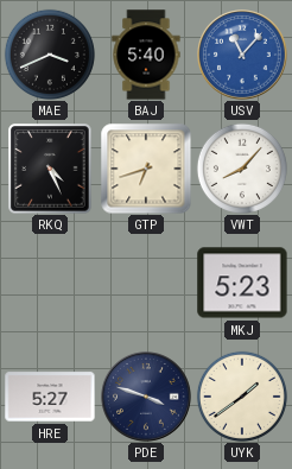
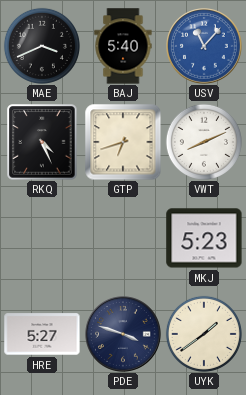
VWT: 8:07 -> 8:11
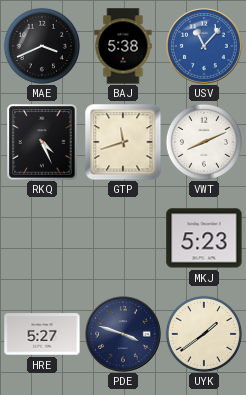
BAJ: 5:40 -> 5:38
GTP: 6:42 -> 11:42
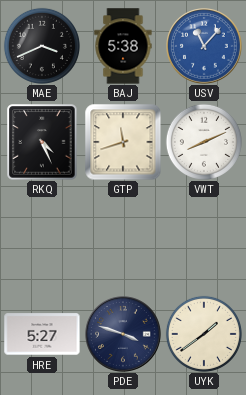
MKJ: 5:23 -> none
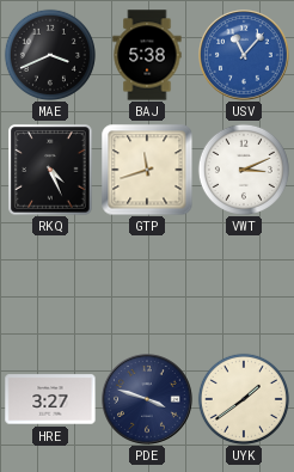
VWT: 8:11 -> 3:11
HRE: 5:27 -> 3:27
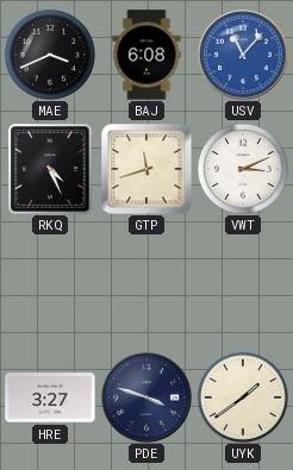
BAJ: 5:38 -> 6:08
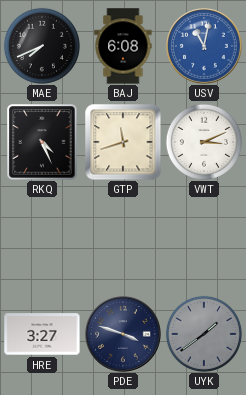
MAE: 3:41 -> 7:41
USV: 11:07 -> 11:02
UYK dial: cream -> grey
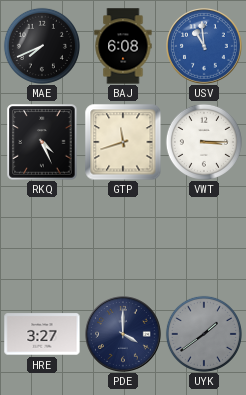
USV: 11:02 -> 10:59
VWT: 3:11 -> 3:15
PDE: 3:48 -> 4:00
